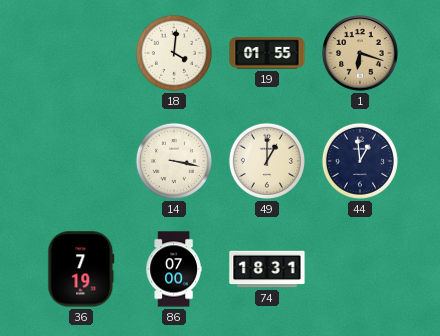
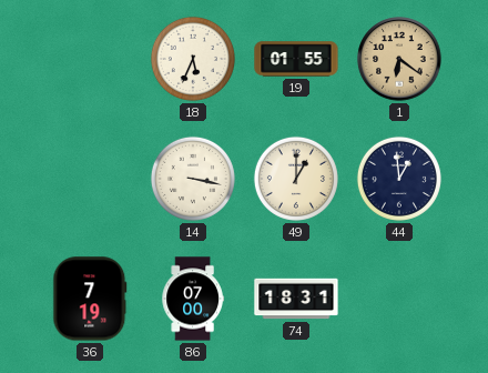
18: 4:01 -> 5:34
1: 6:18 -> 6:21
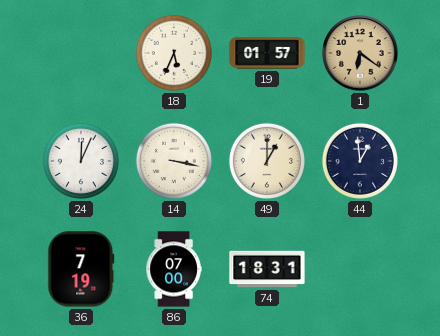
19: 01:55 -> 01:57
24: none -> 12:04
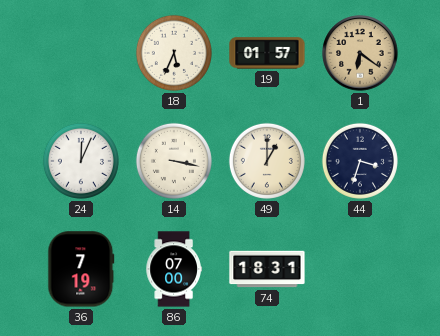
44: 12:59 -> 3:33
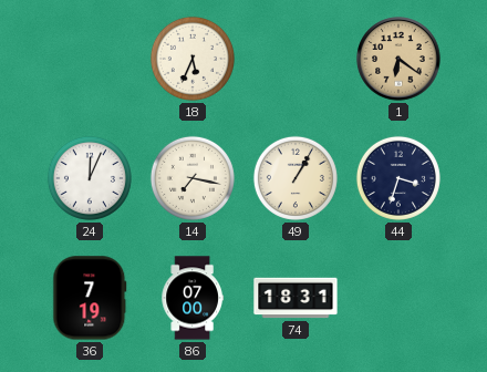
19: 01:57 -> none
14: 3:17 -> 7:17
49: 1:00 -> 1:05
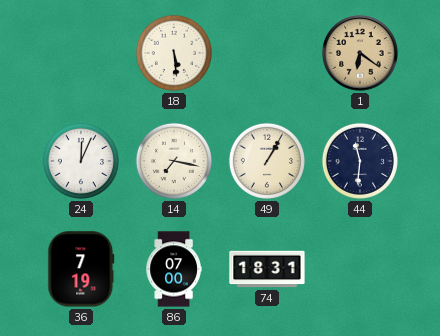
18: 5:34 -> 5:29
44: 3:33 -> 11:31
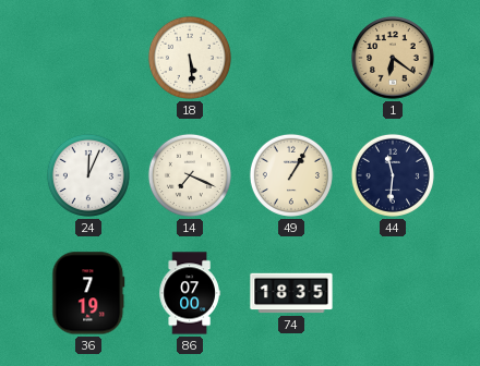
14: 7:17 -> 7:19
74: 18:31 -> 18:35
